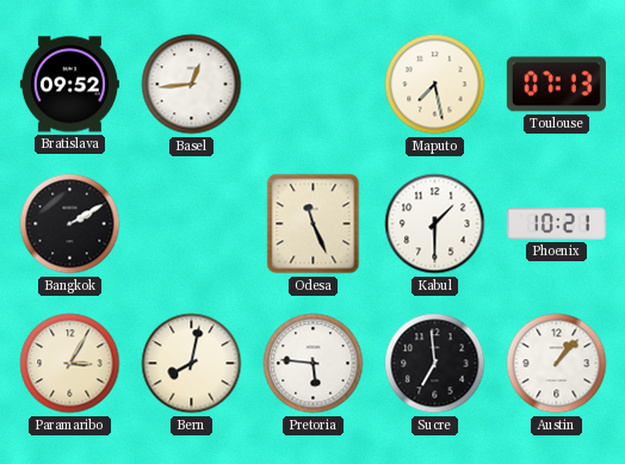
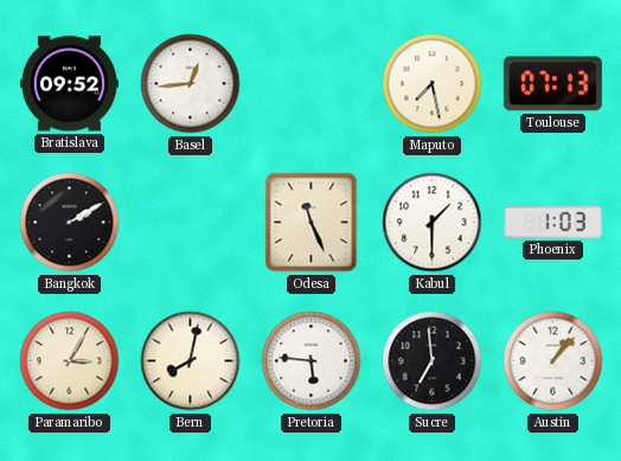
Phoenix: 10:21 -> 1:03
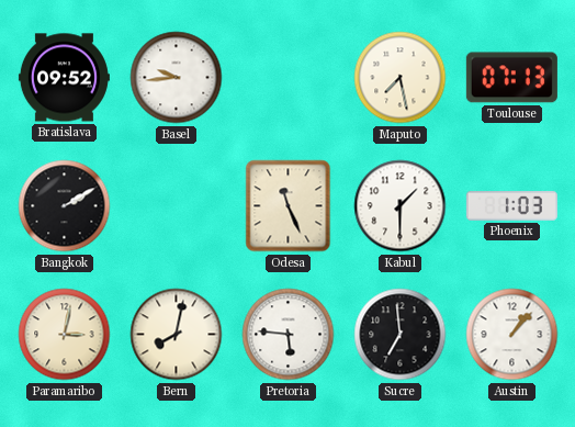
Basel: 12:44 -> 9:44
Paramaribo: 3:05 -> 3:02
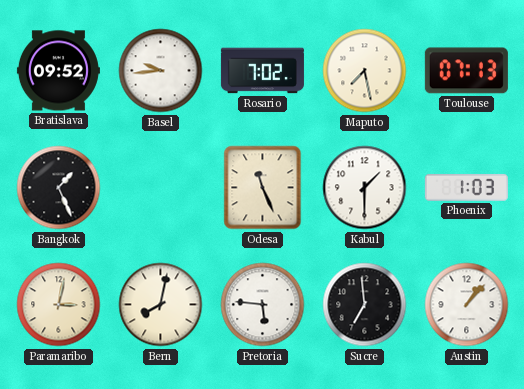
Rosario: none -> 7:02
Bangkok: 2:10 -> 1:26
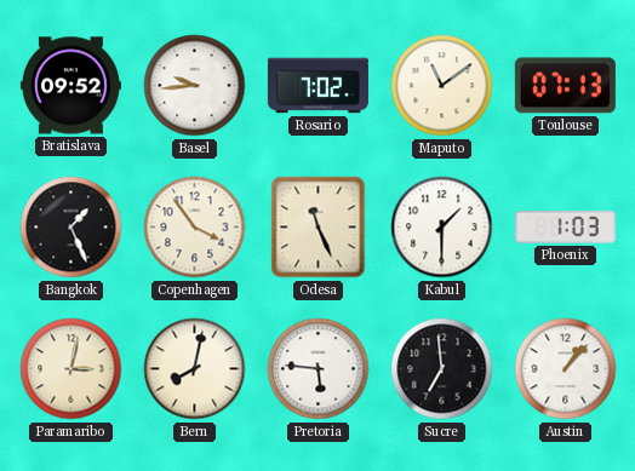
Maputo: 7:28 -> 11:09
Copenhagen: none -> 3:54
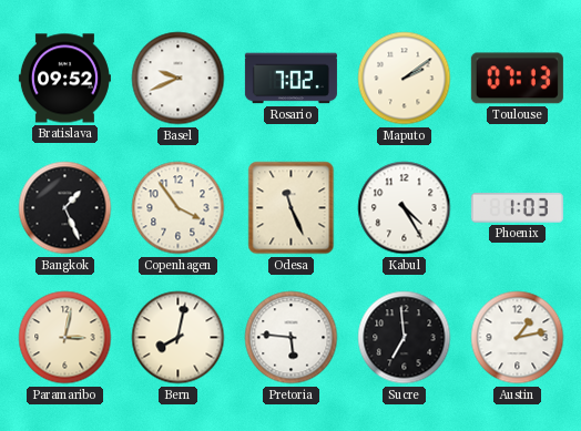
Basel: 9:44 -> 9:41
Maputo: 11:09 -> 2:09
Kabul: 1:30 -> 4:25
Austin: 1:07 -> 1:13
